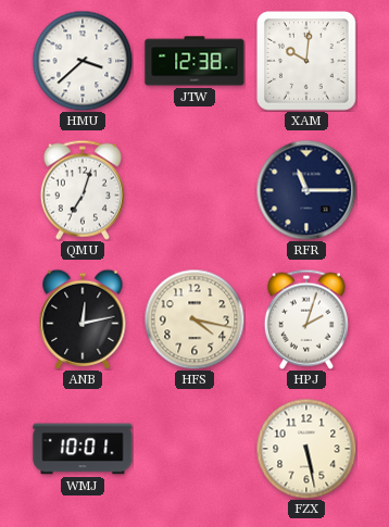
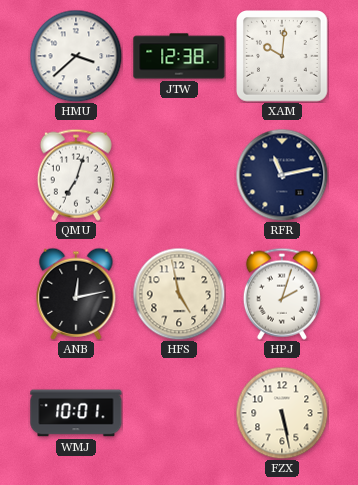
RFR: 11:15 -> 11:13
HFS: 4:17 -> 4:58
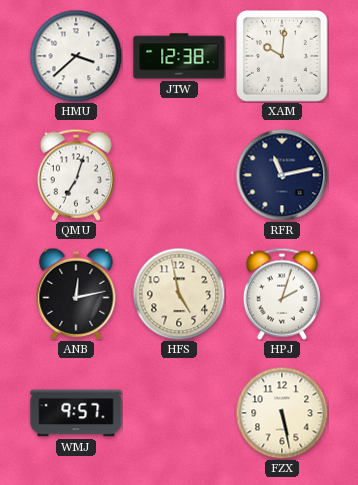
WMJ: 10:01 -> 9:57
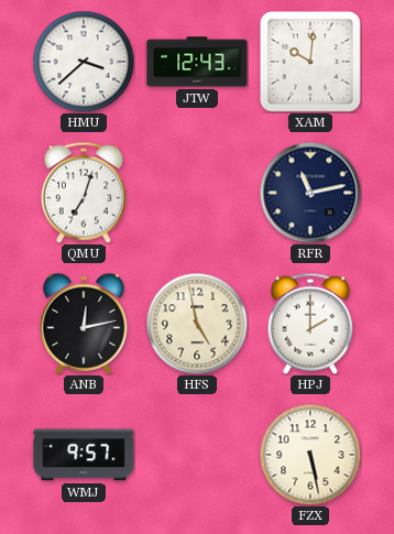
JTW: 12:38 -> 12:43
HPJ: 2:03 -> 2:00
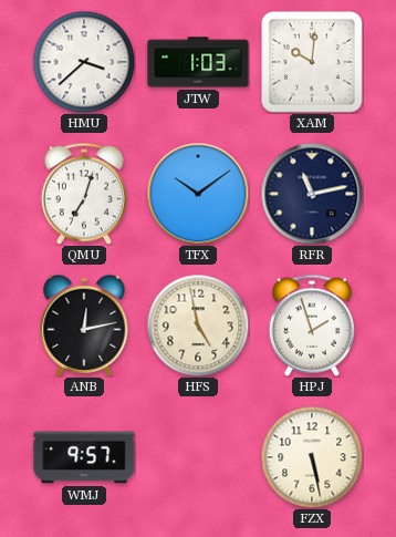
JTW: 12:43 -> 1:03
TFX: none -> 10:09
HPJ: 2:00 -> 1:57
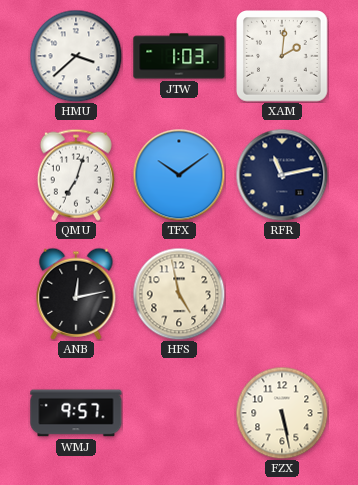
XAM: 10:01 -> 2:01
HPJ: 1:57 -> none
